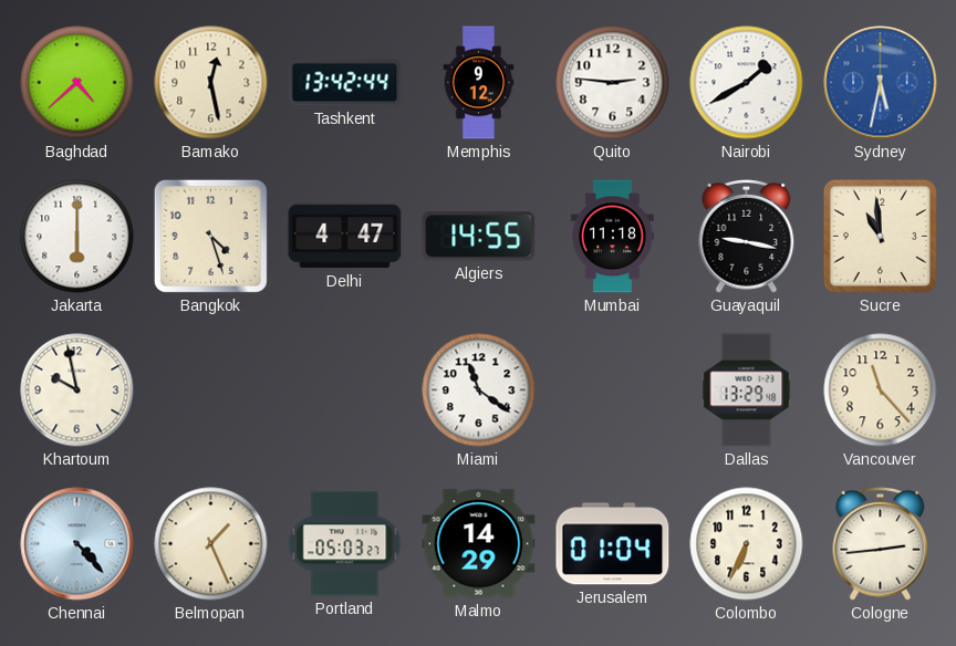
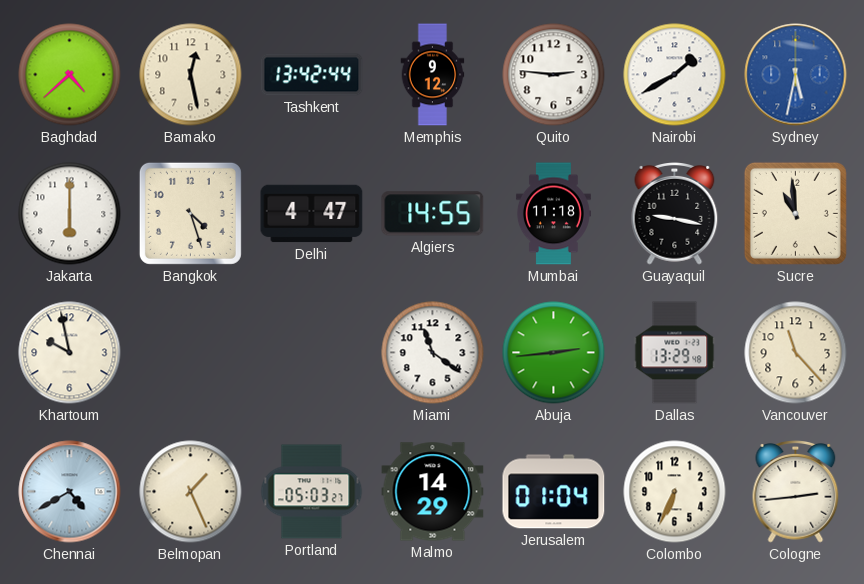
Abuja: none -> 2:44
Chennai: 4:23 -> 4:40
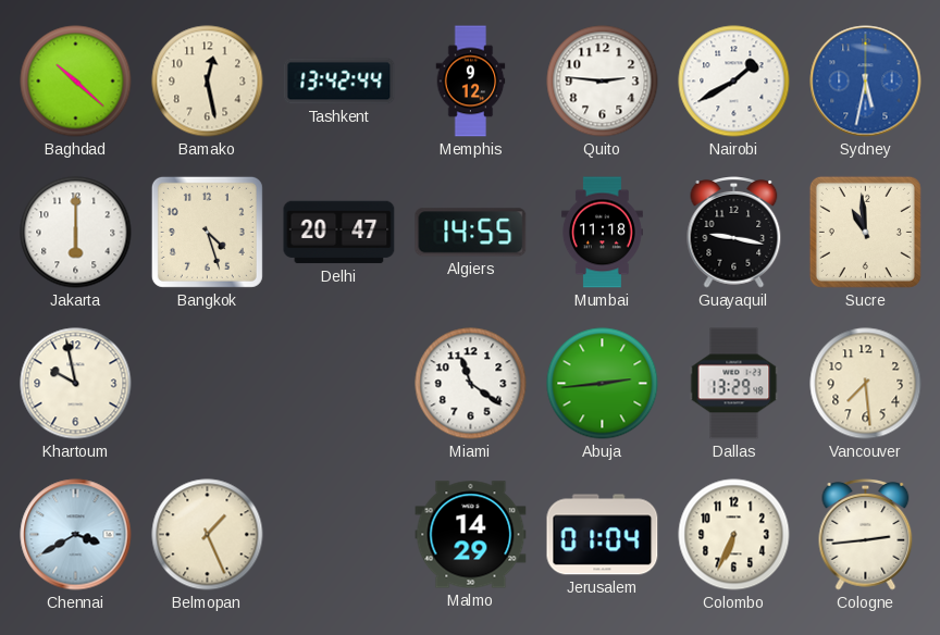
Baghdad: 4:38 -> 10:22
Delhi: 4:47 -> 20:47
Vancouver: 11:23 -> 7:29
Chennai: 4:40 -> 3:40
Portland: 05:03 -> none
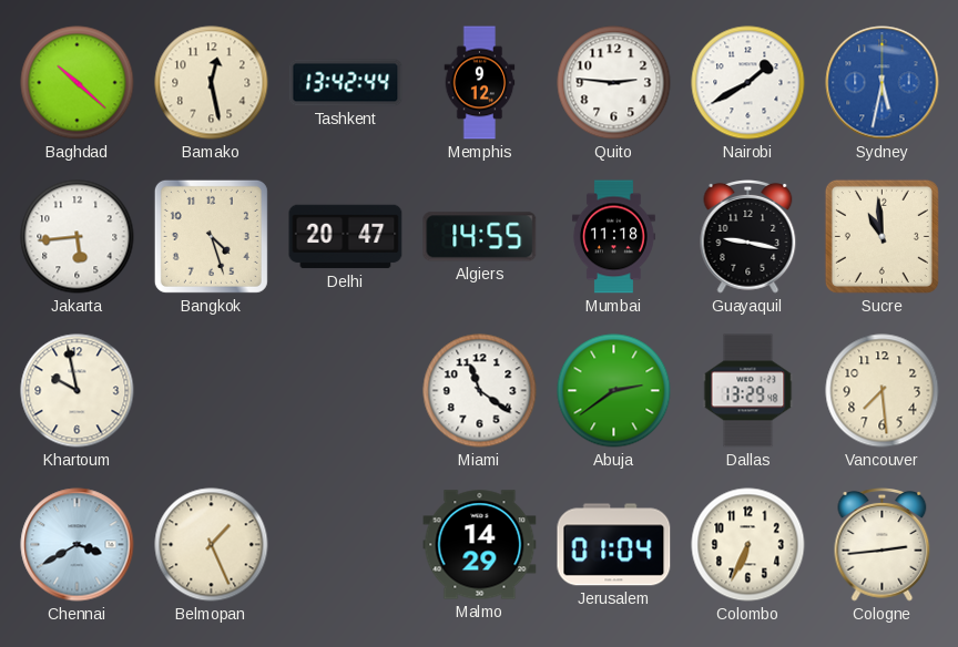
Jakarta: 6:00 -> 5:44
Abuja: 2:44 -> 2:39
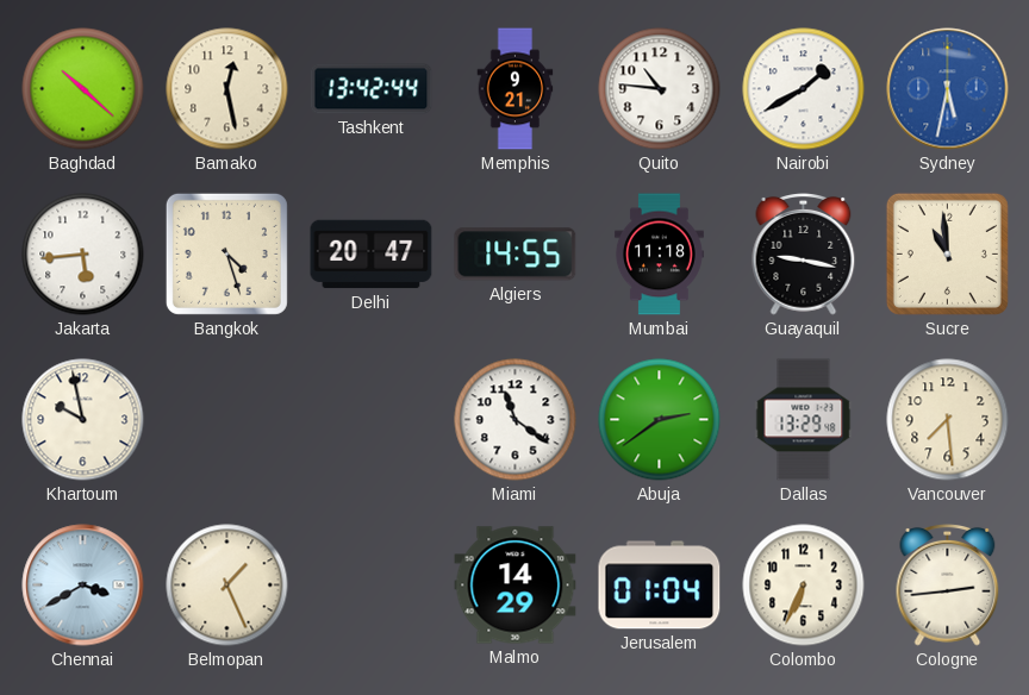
Memphis: 9:12 -> 9:21
Quito: 2:46 -> 10:46
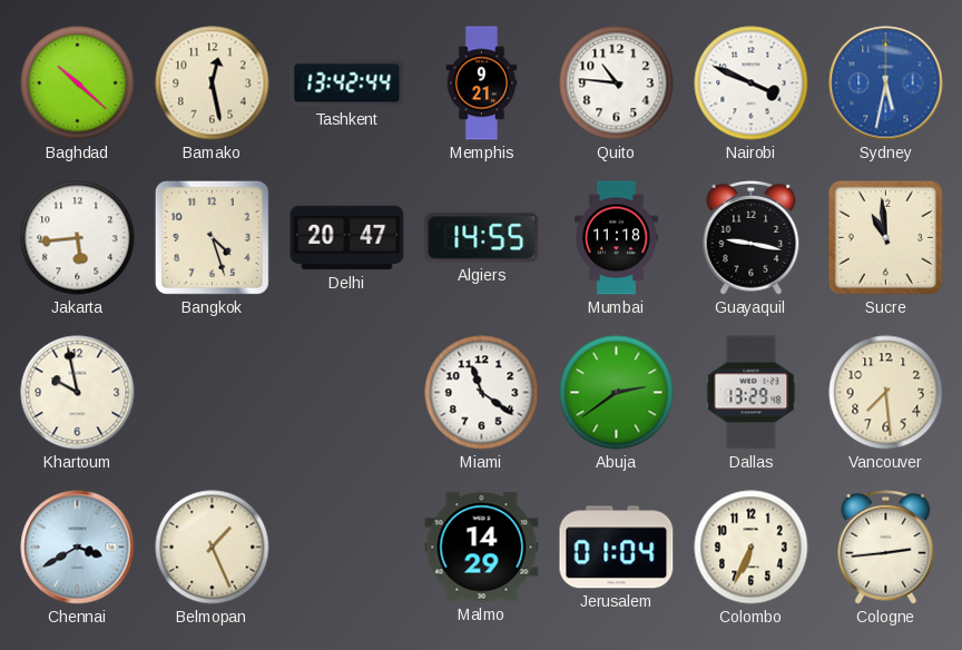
Nairobi: 1:40 -> 3:49
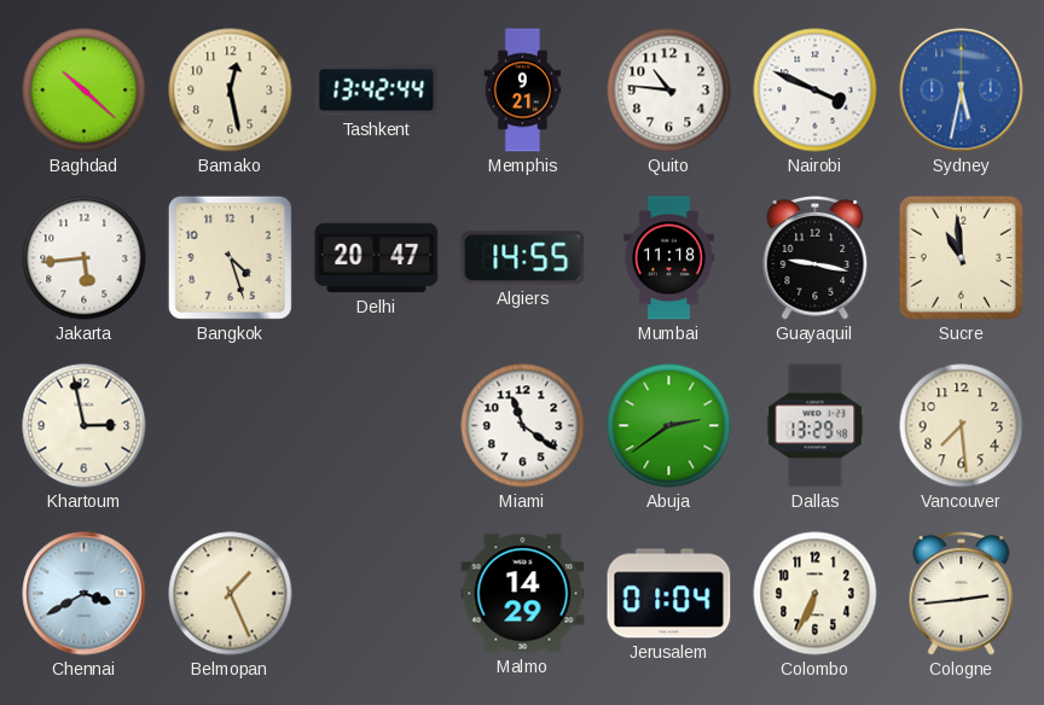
Khartoum: 9:58 -> 2:58
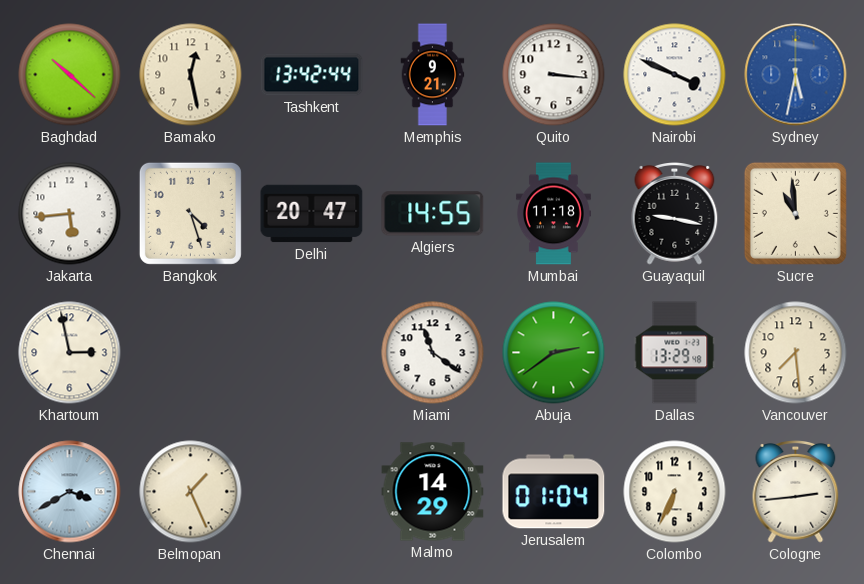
Quito: 10:46 -> 3:16
